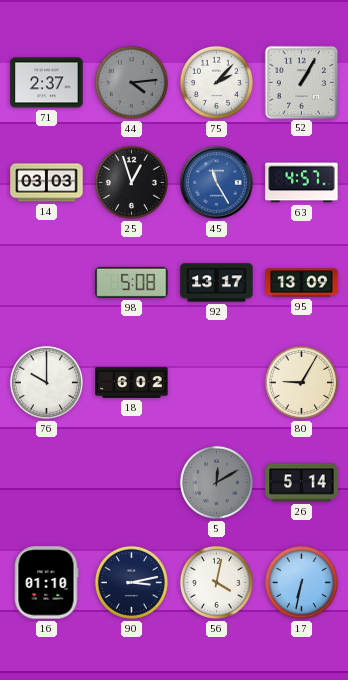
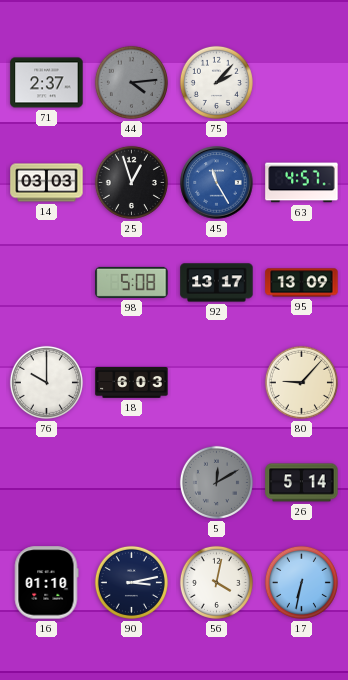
52: 1:05 -> none
18: 6:02 -> 6:03
80: 9:05 -> 9:07
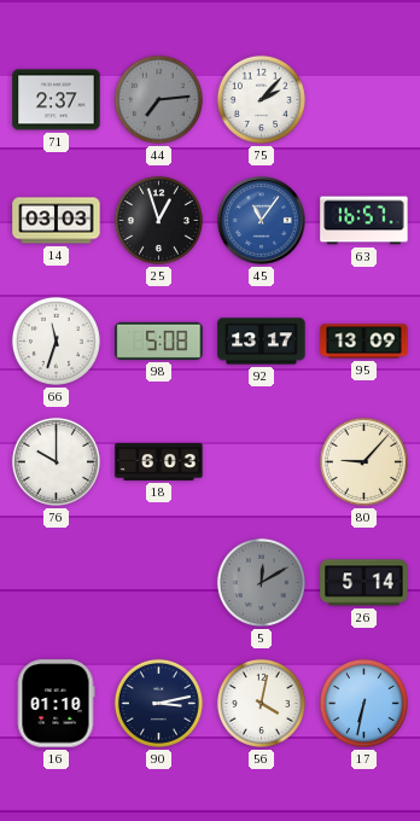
44: 4:14 -> 7:14
45: 11:25 -> 11:06
63: 4:57 -> 16:57
66: none -> 11:33
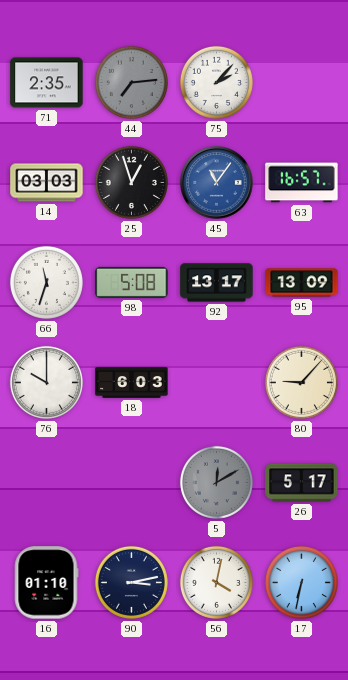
71: 2:37 -> 2:35
26: 5:14 -> 5:17
